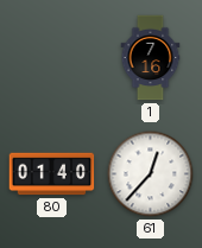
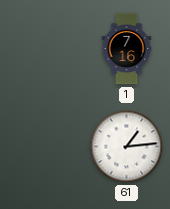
80: 01:40 -> none
61: 12:37 -> 1:14
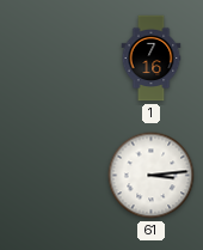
61: 1:14 -> 3:14
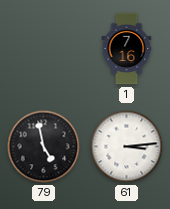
79: none -> 4:58
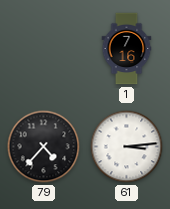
79: 4:58 -> 4:37
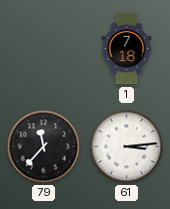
1: 7:16 -> 7:18
79: 4:37 -> 11:37
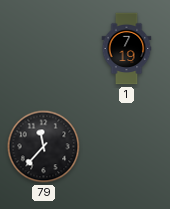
1: 7:18 -> 7:19
61: 3:14 -> none
